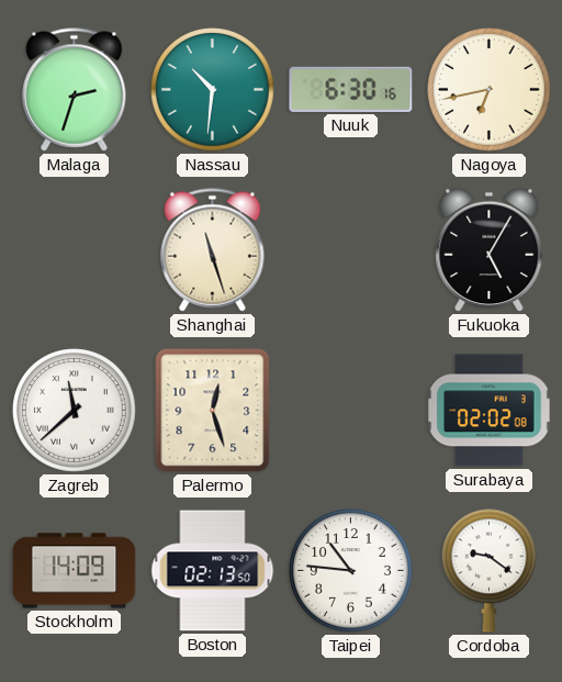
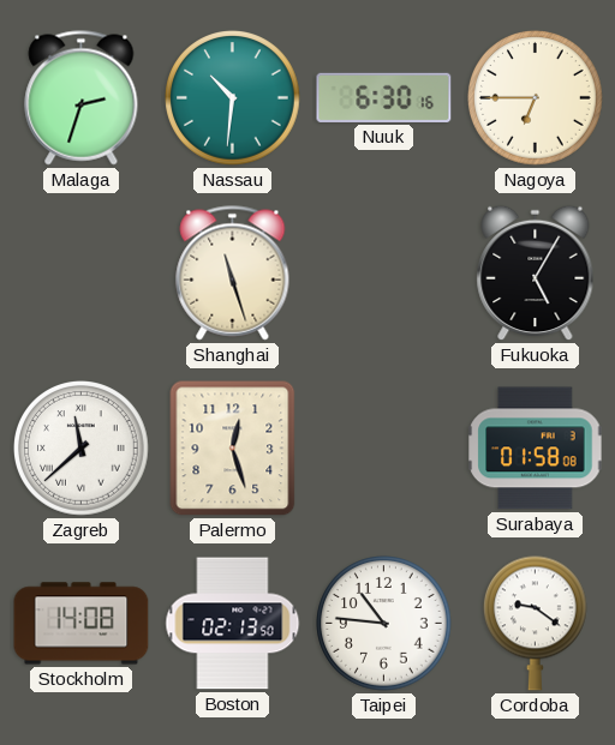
Nagoya: 6:43 -> 6:45
Surabaya: 02:02 -> 01:58
Stockholm: 14:09 -> 14:08
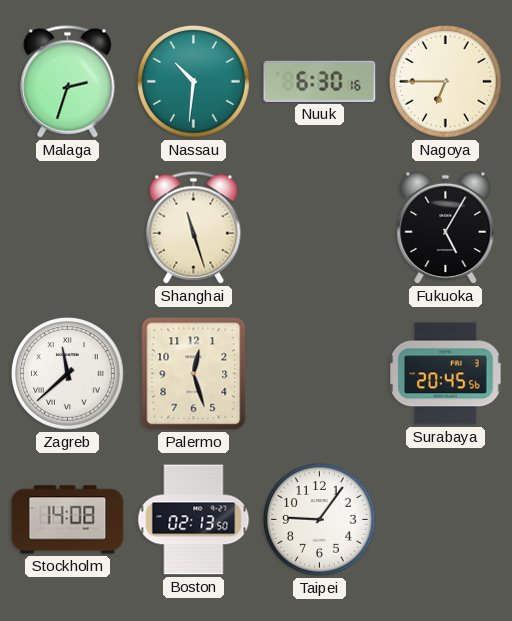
Surabaya: 01:58 -> 20:45
Taipei: 10:46 -> 9:06
Cordoba: 9:21 -> none
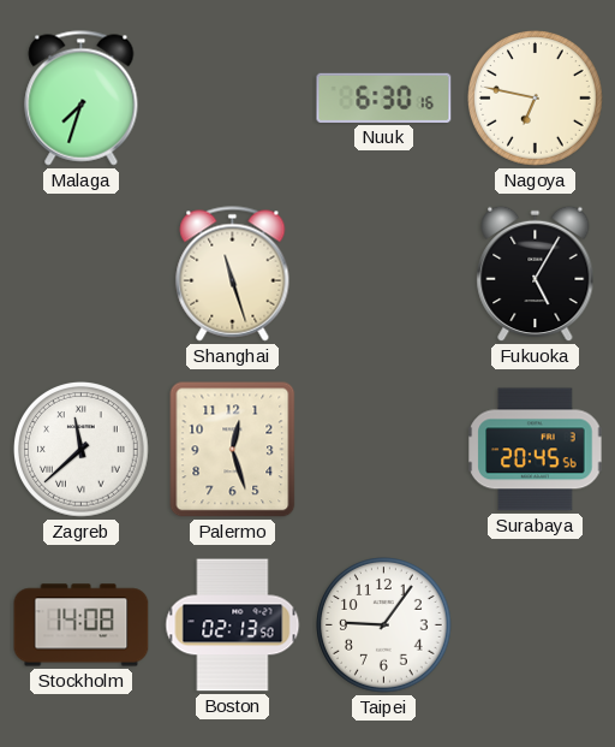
Malaga: 2:33 -> 7:33
Nassau: 10:31 -> none
Nagoya: 6:45 -> 6:47
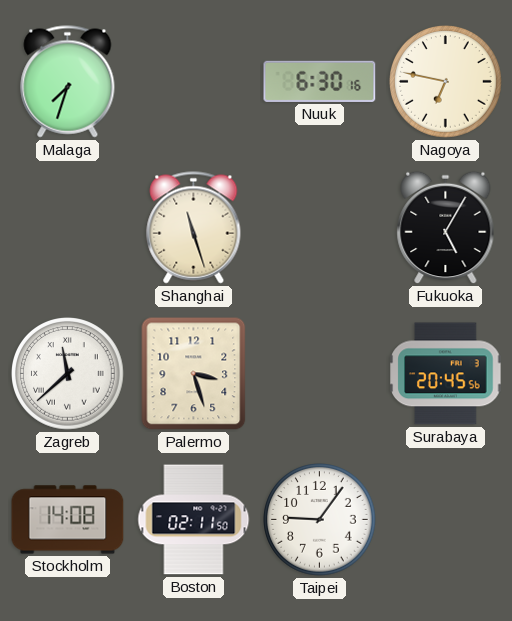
Palermo: 12:27 -> 3:27
Boston: 02:13 -> 02:11
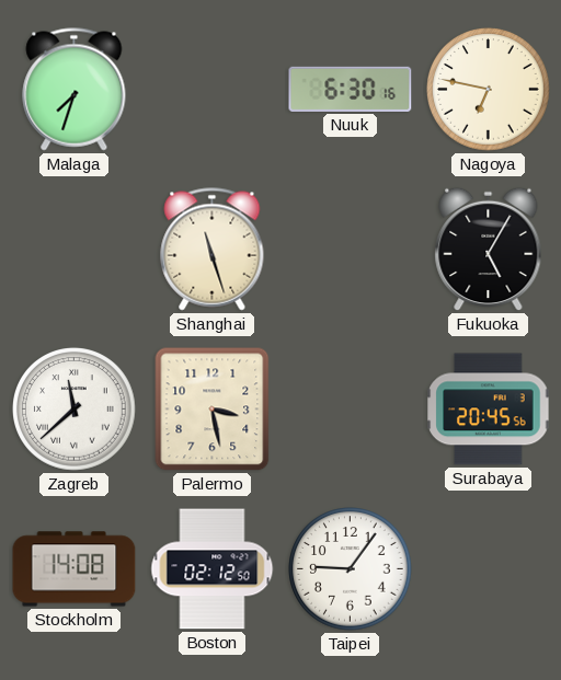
Palermo: 3:27 -> 3:28
Boston: 02:11 -> 02:12
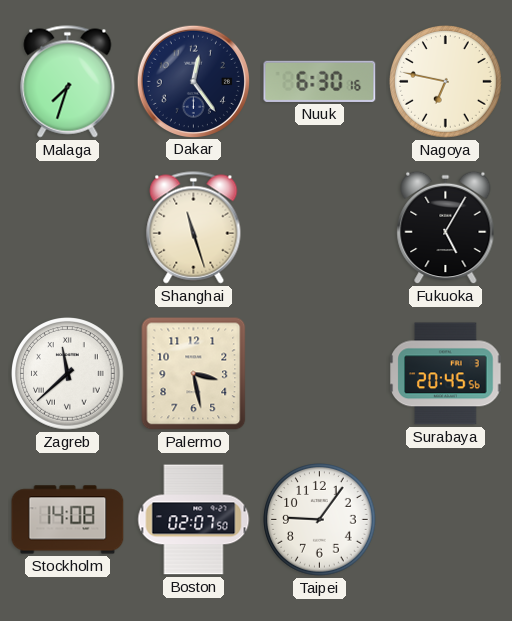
Dakar: none -> 12:24
Boston: 02:12 -> 02:07
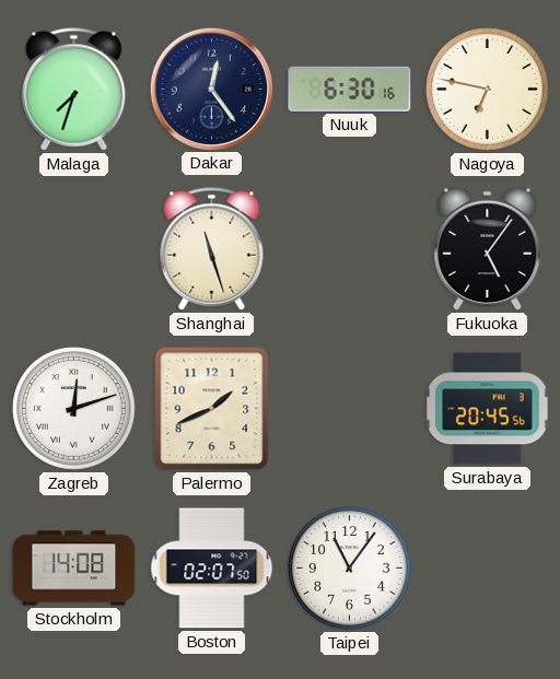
Fukuoka: 5:05 -> 5:06
Zagreb: 11:38 -> 12:12
Palermo: 3:28 -> 1:41
Taipei: 9:06 -> 11:06
